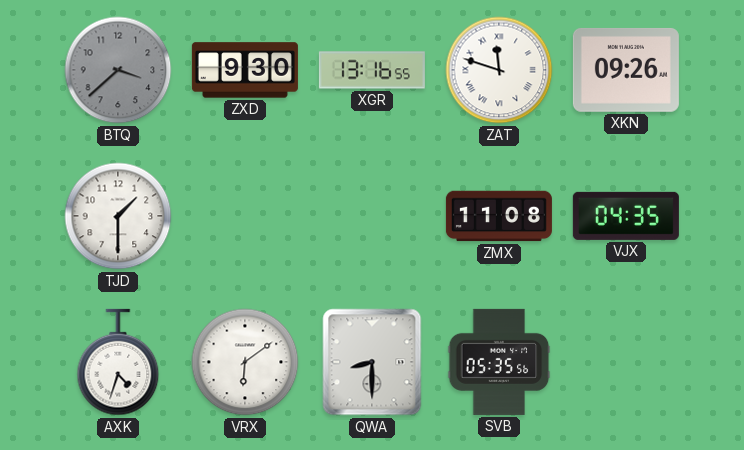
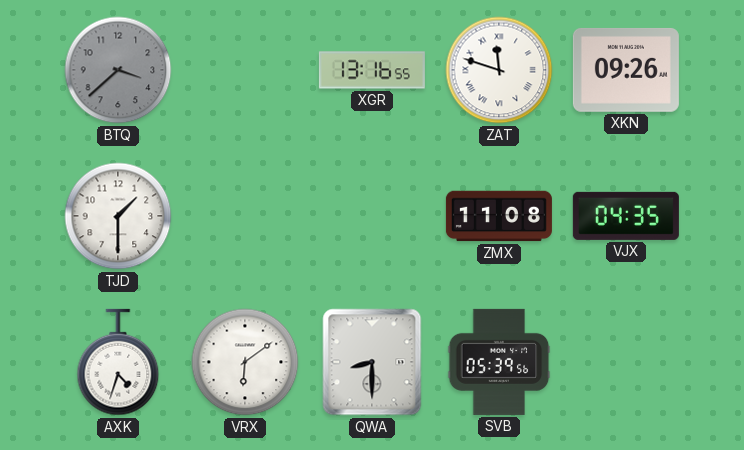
ZXD: 9:30 -> none
SVB: 05:35 -> 05:39
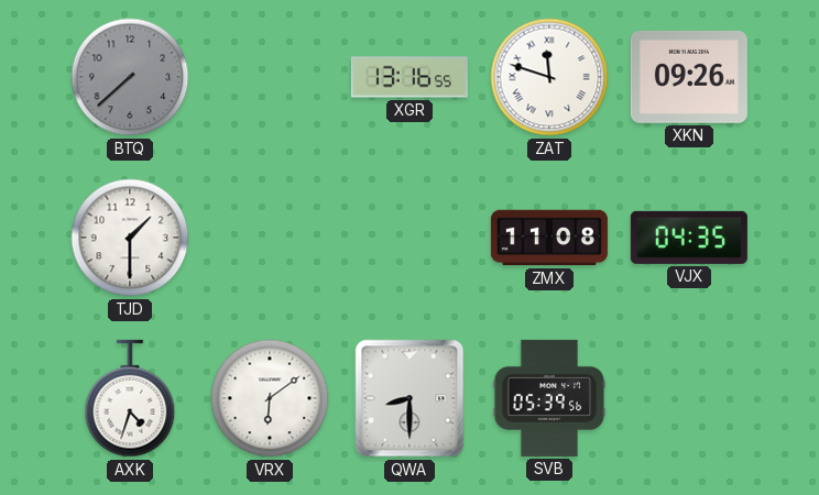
BTQ: 3:38 -> 7:38
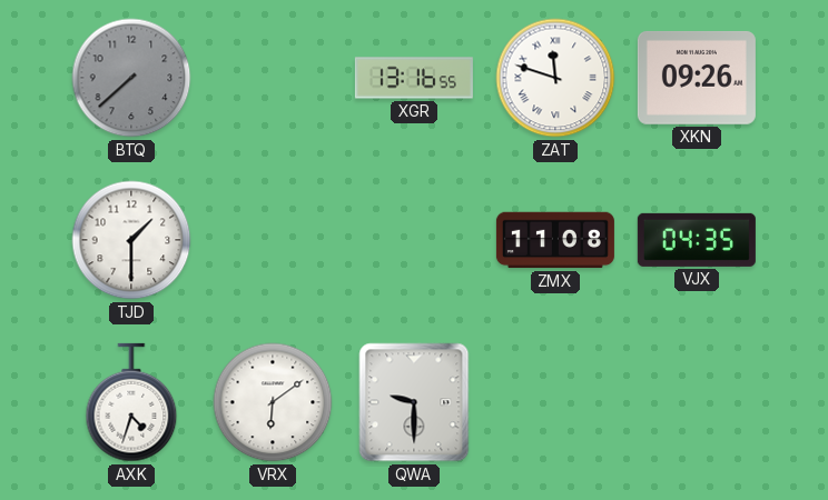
QWA: 8:30 -> 9:30
SVB: 05:39 -> none
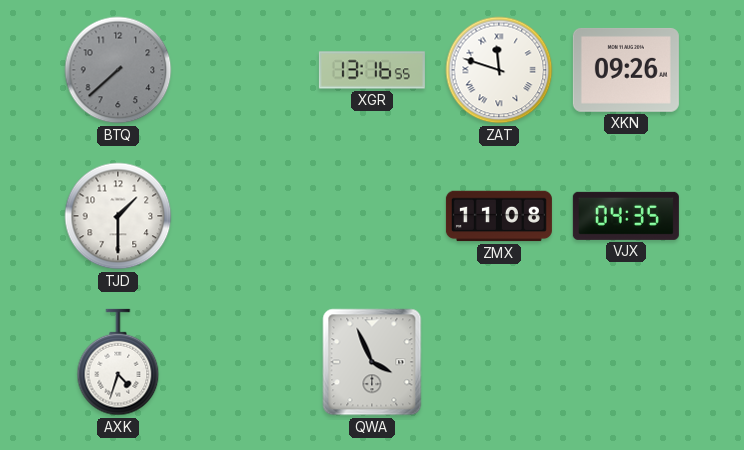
VRX: 6:09 -> none
QWA: 9:30 -> 3:56
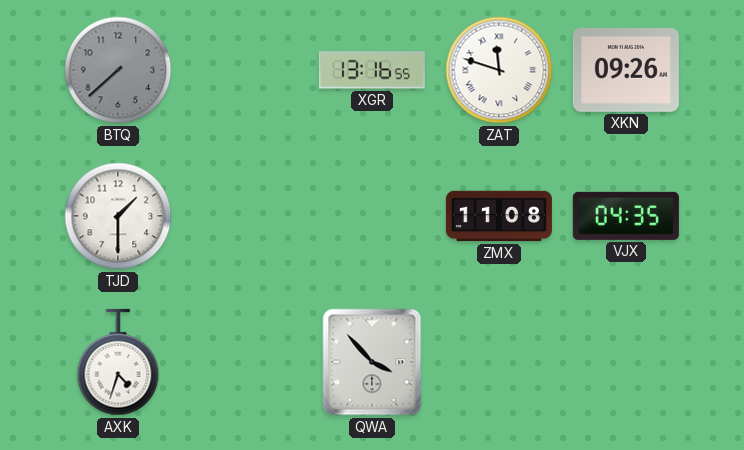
QWA: 3:56 -> 3:53
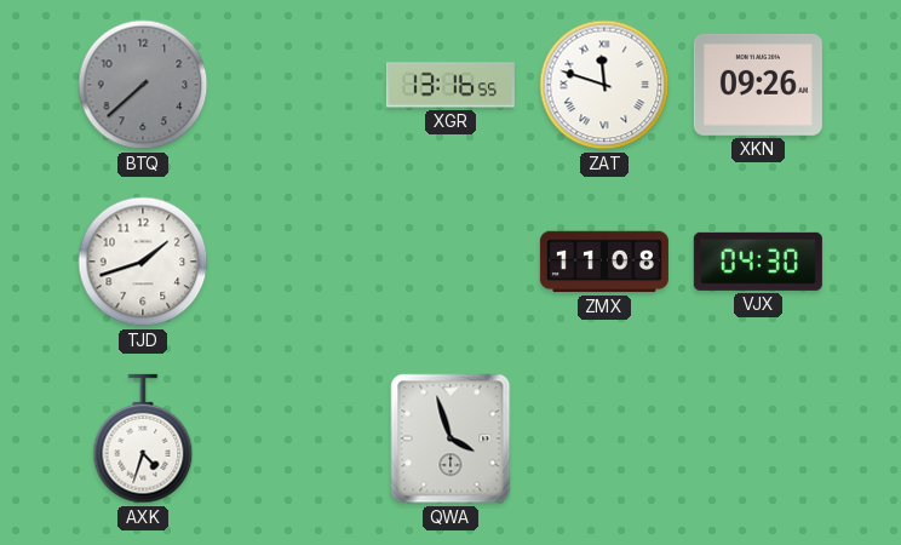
TJD: 1:30 -> 1:42
VJX: 04:35 -> 04:30
QWA: 3:53 -> 3:57
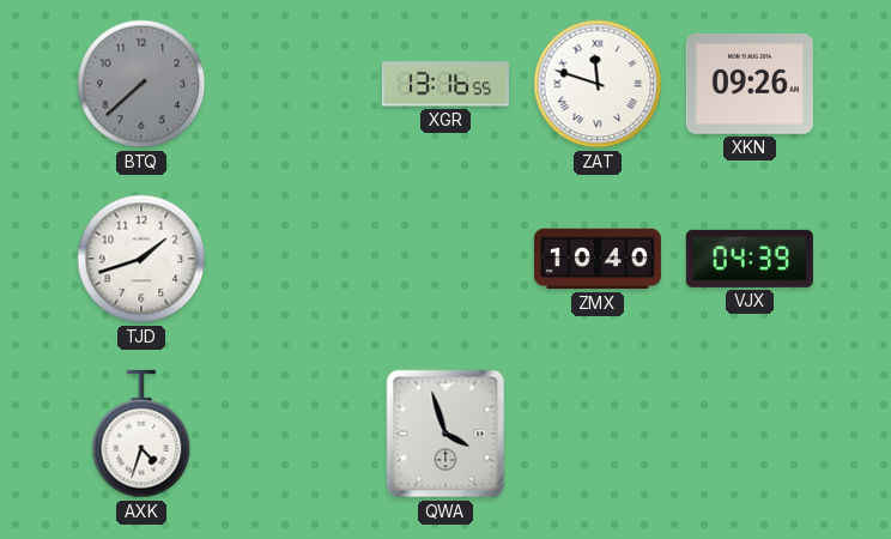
ZMX: 11:08 -> 10:40
VJX: 04:30 -> 04:39
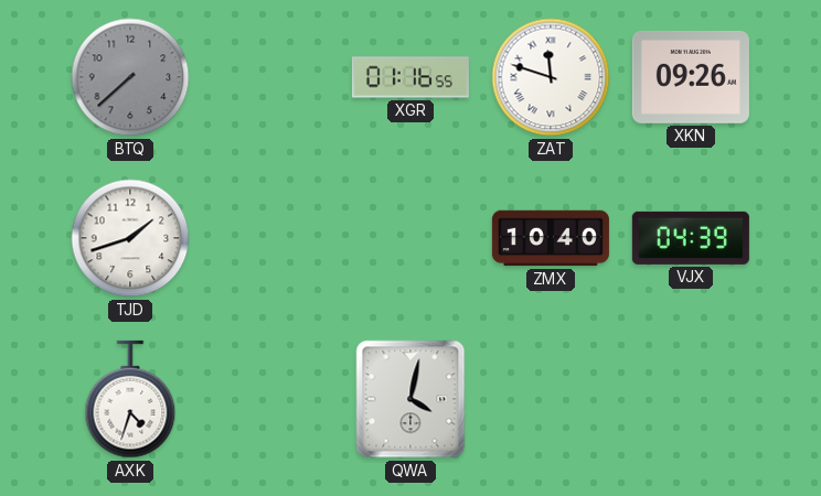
XGR: 13:16 -> 01:16
QWA: 3:57 -> 4:02
